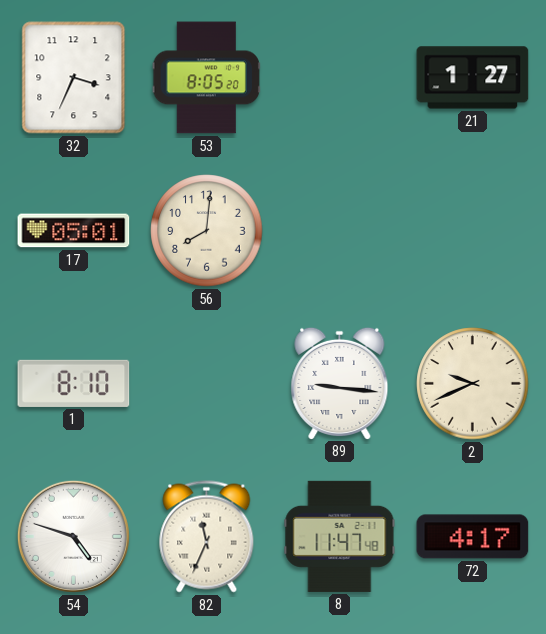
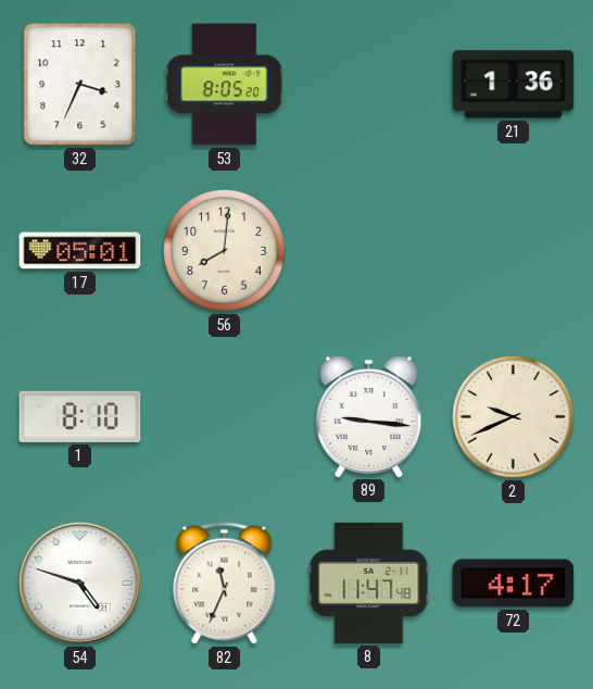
21: 1:27 -> 1:36
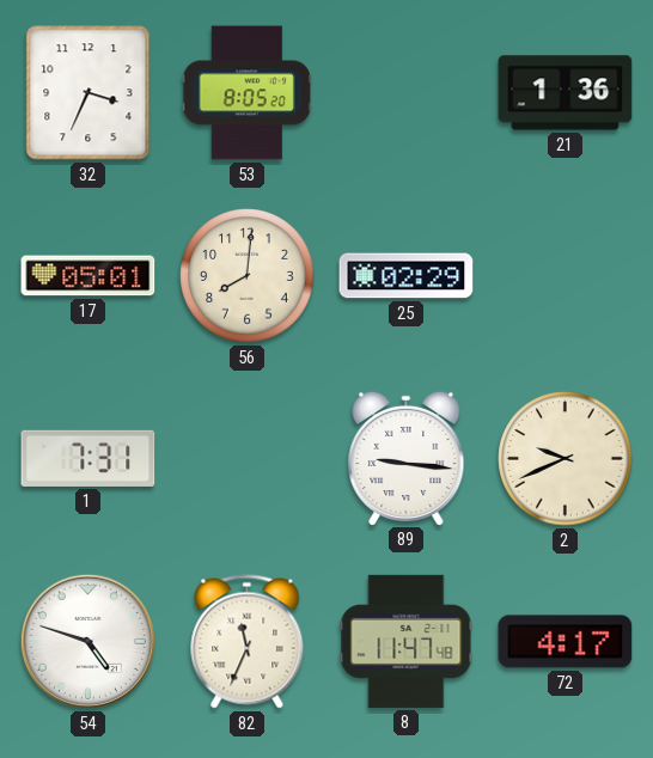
25: none -> 02:29
1: 8:10 -> 7:31
